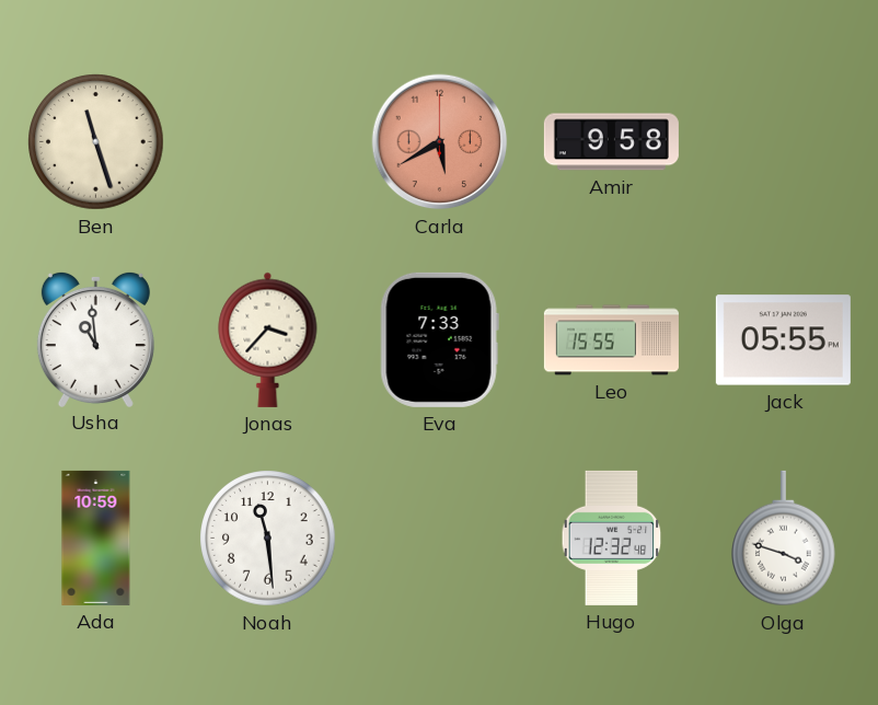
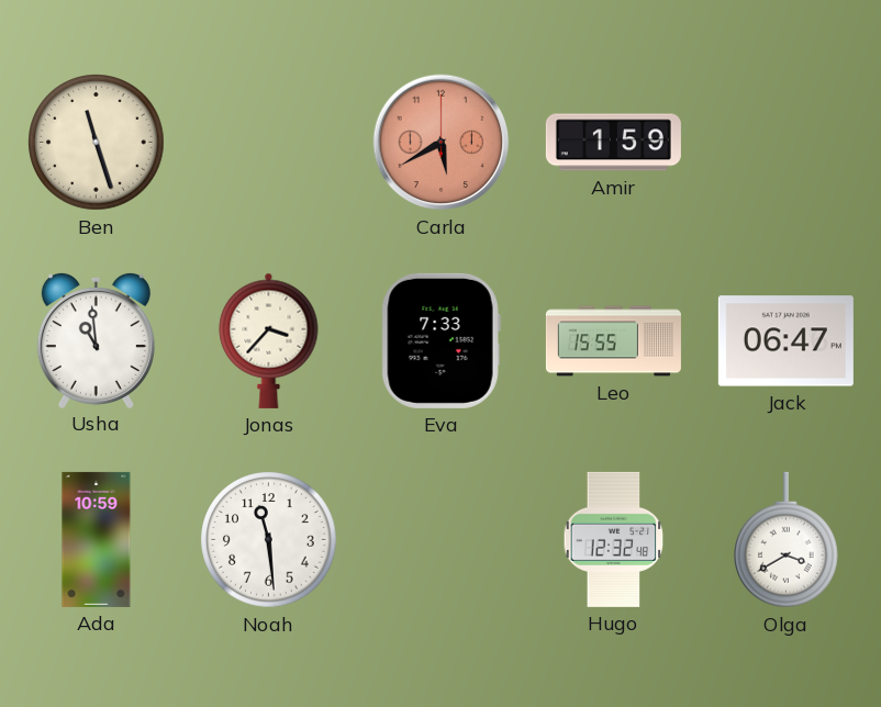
Amir: 9:58 -> 1:59
Jack: 05:55 -> 06:47
Olga: 3:48 -> 3:40
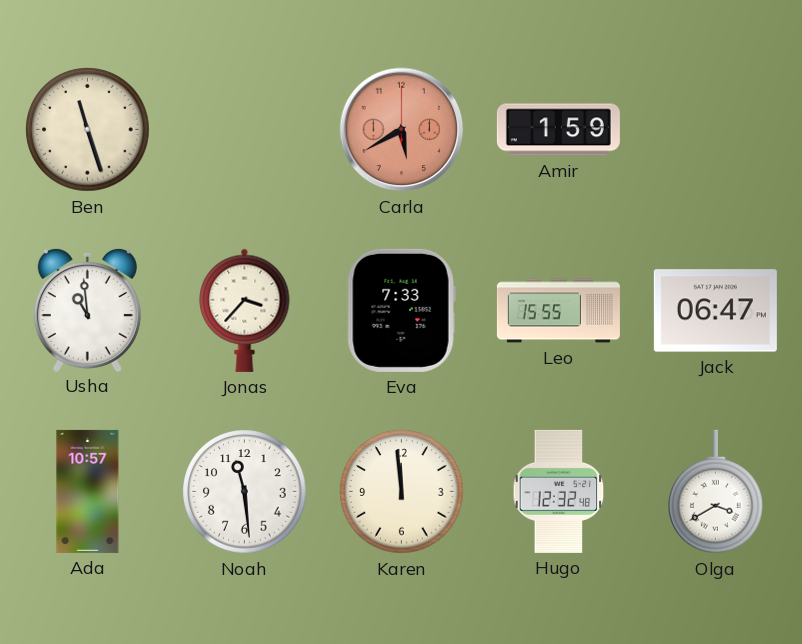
Ada: 10:59 -> 10:57
Karen: none -> 11:59
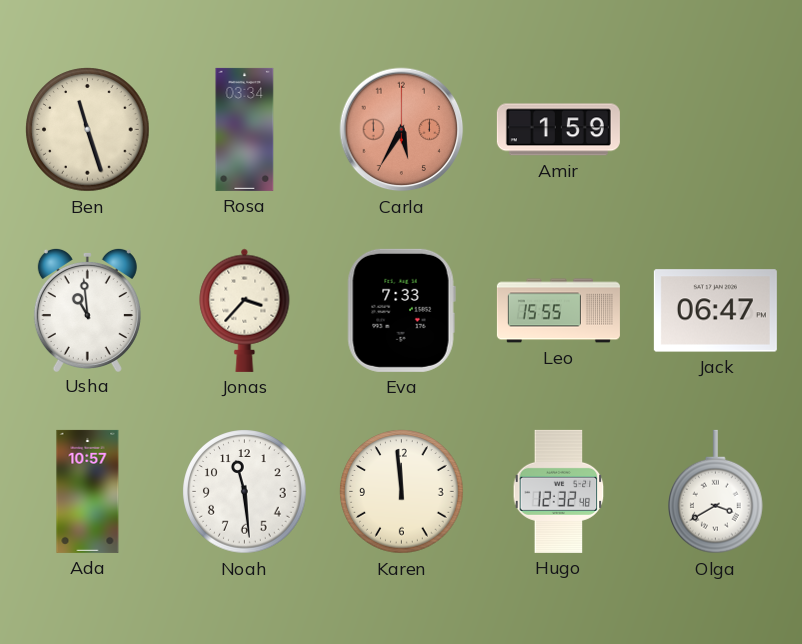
Rosa: none -> 03:34
Carla: 5:40 -> 5:35
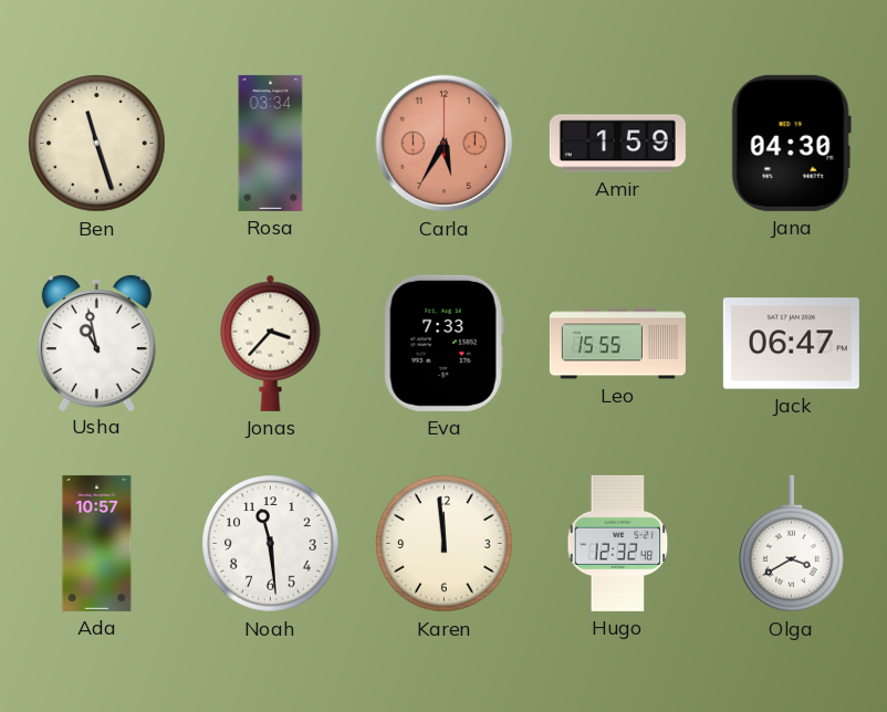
Jana: none -> 04:30
Usha: 10:59 -> 10:58
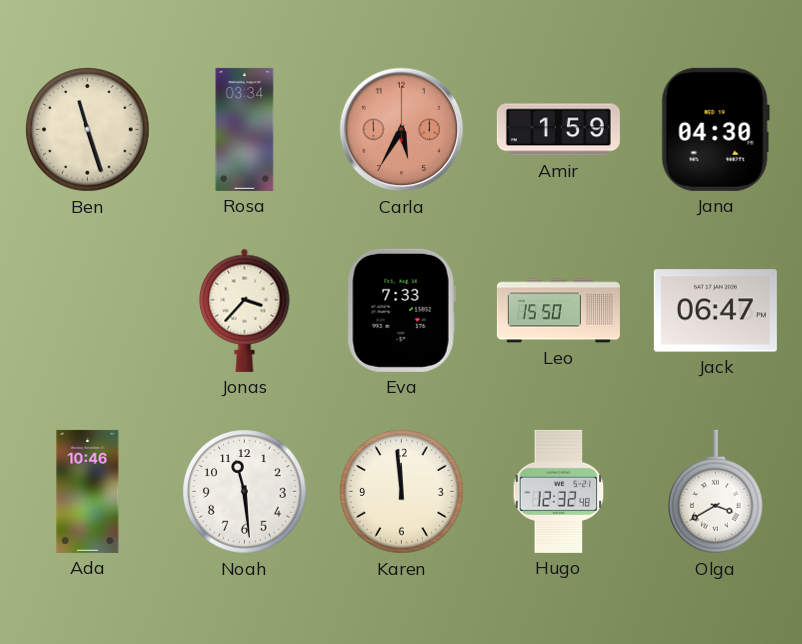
Usha: 10:58 -> none
Leo: 15:55 -> 15:50
Ada: 10:57 -> 10:46
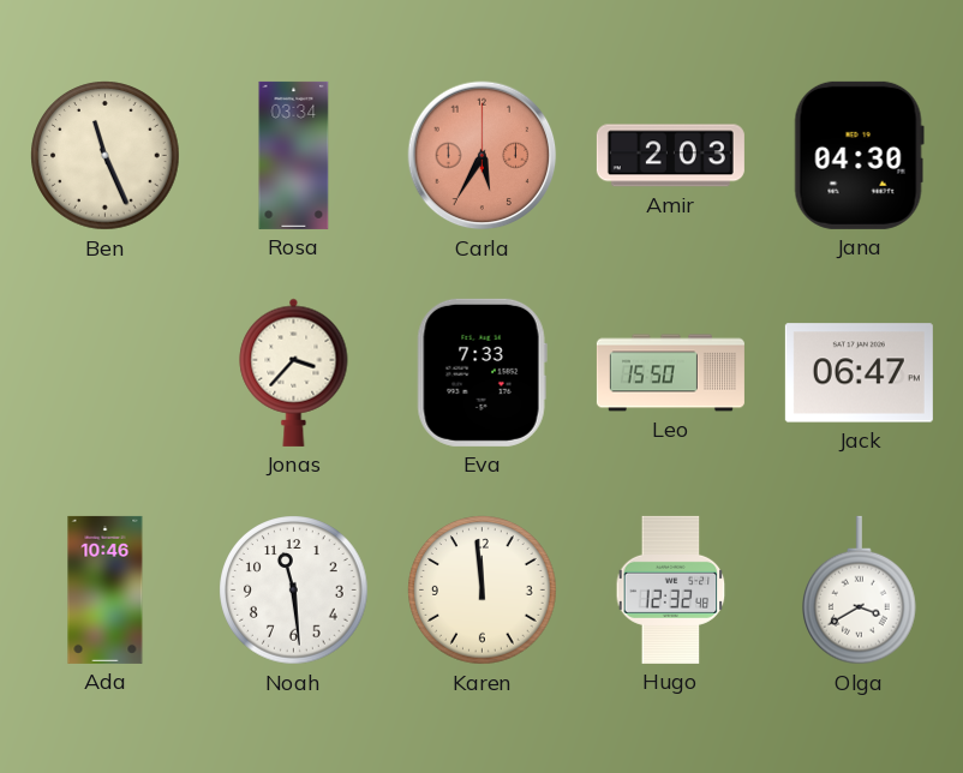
Ben: 11:27 -> 11:26
Amir: 1:59 -> 2:03
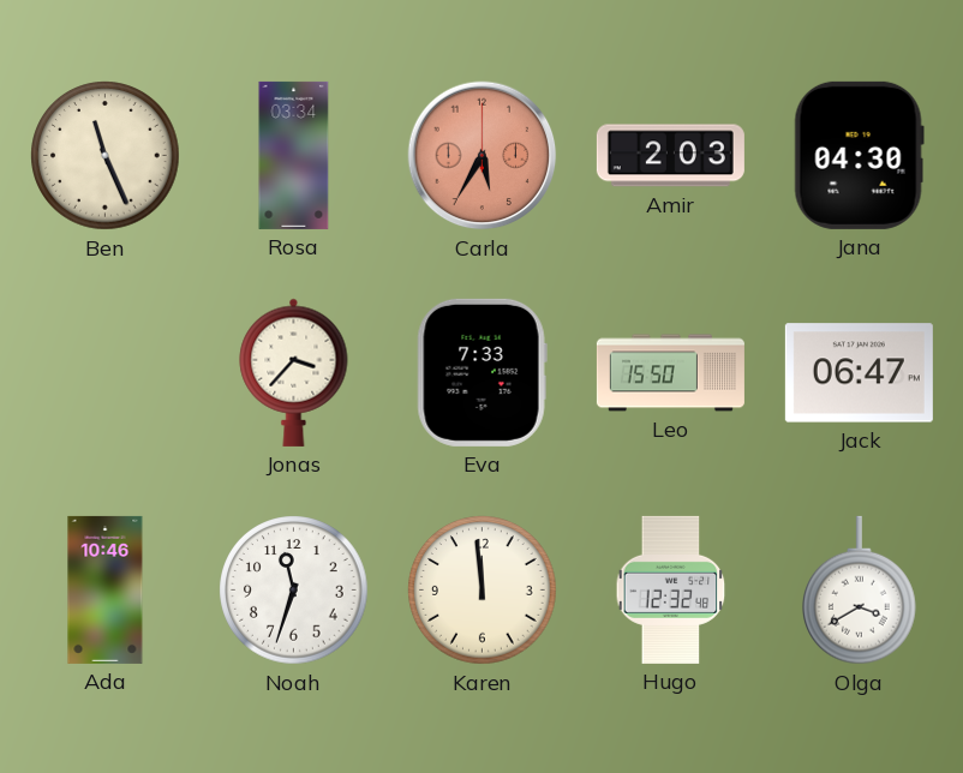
Noah: 11:29 -> 11:33
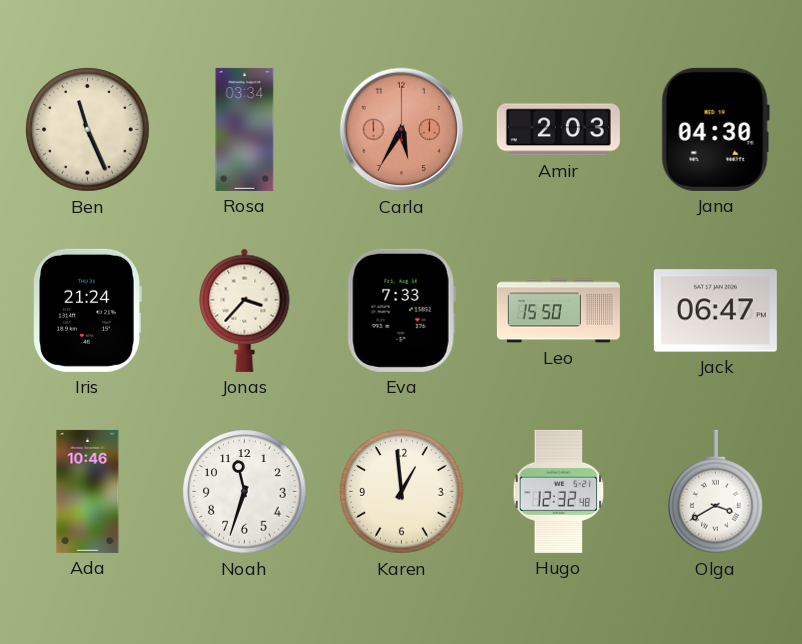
Iris: none -> 21:24
Karen: 11:59 -> 12:59
